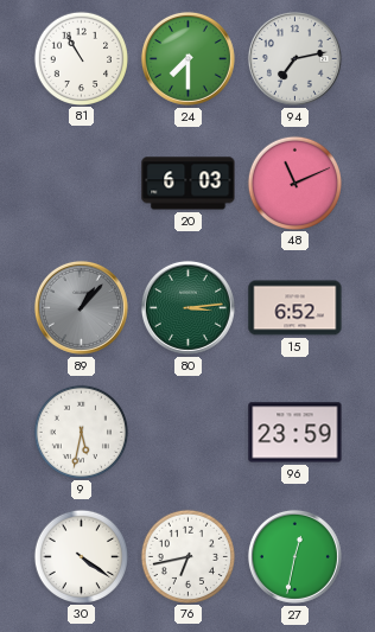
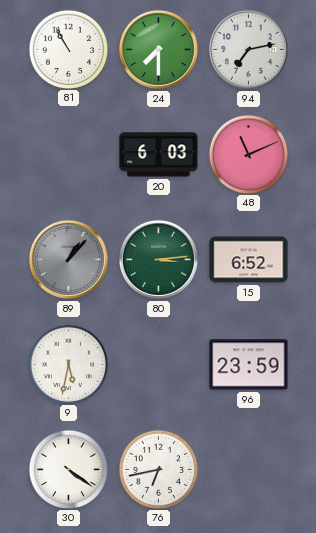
27: 12:32 -> none
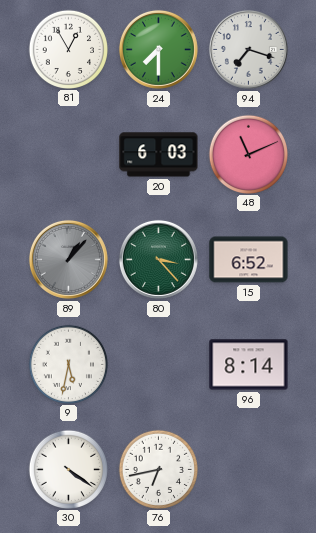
81: 10:55 -> 12:55
94: 7:13 -> 7:18
80: 3:14 -> 3:23
96: 23:59 -> 8:14
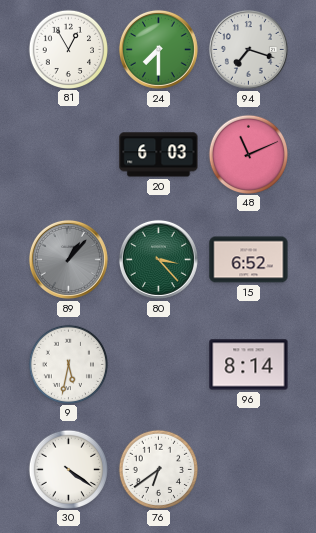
76: 6:43 -> 6:39
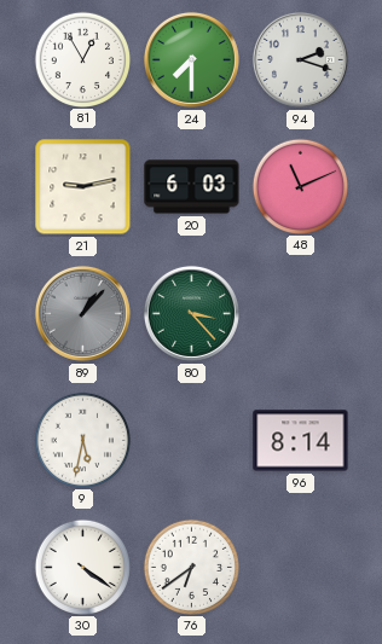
94: 7:18 -> 2:18
21: none -> 9:13
15: 6:52 -> none
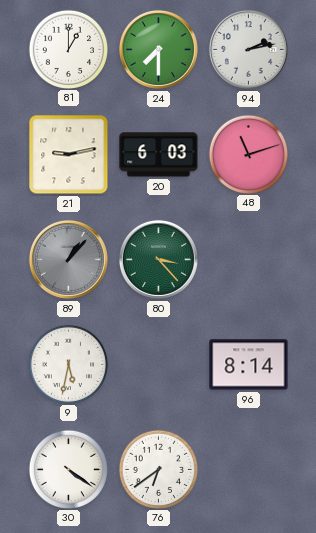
81: 12:55 -> 1:00
94: 2:18 -> 2:13
48: 11:11 -> 11:12
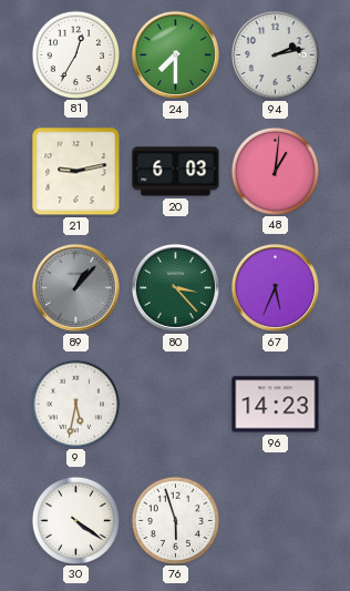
81: 1:00 -> 12:35
48: 11:12 -> 1:01
67: none -> 5:34
96: 8:14 -> 14:23
76: 6:39 -> 5:57
